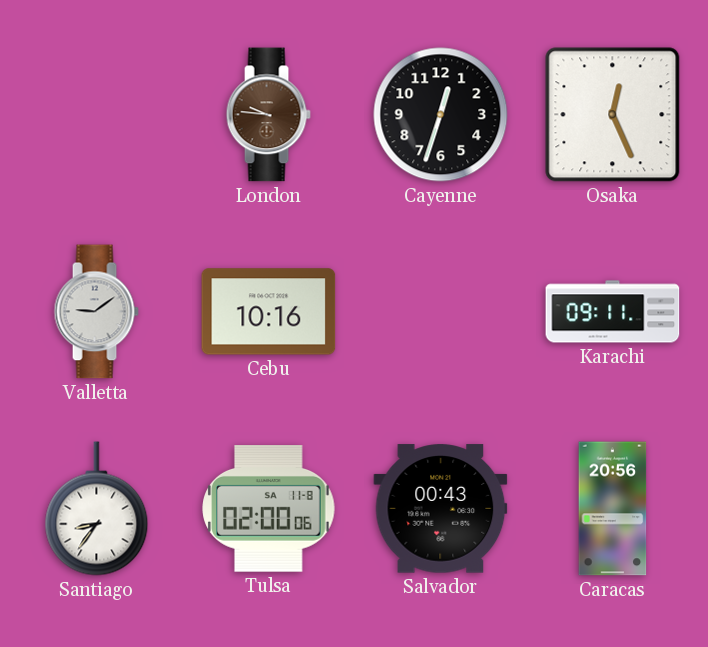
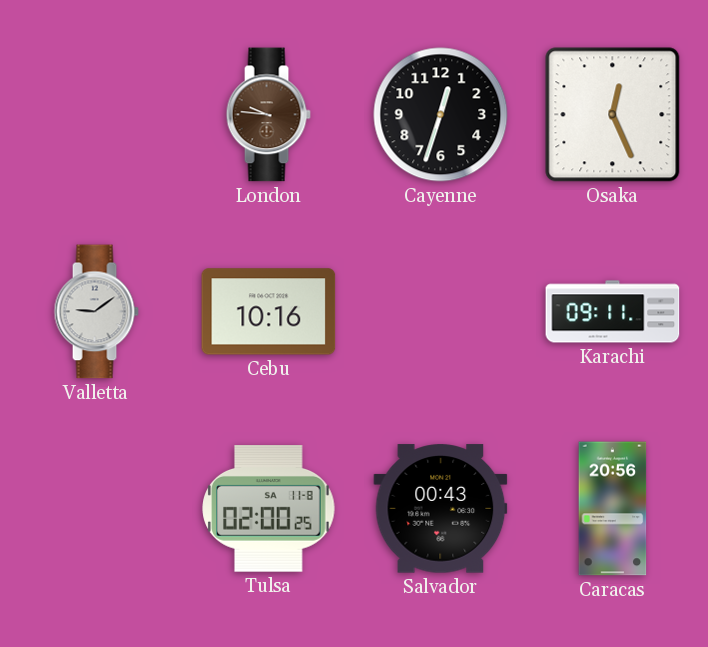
Santiago: 8:36 -> none
Tulsa: 02:00:06 -> 02:00:25
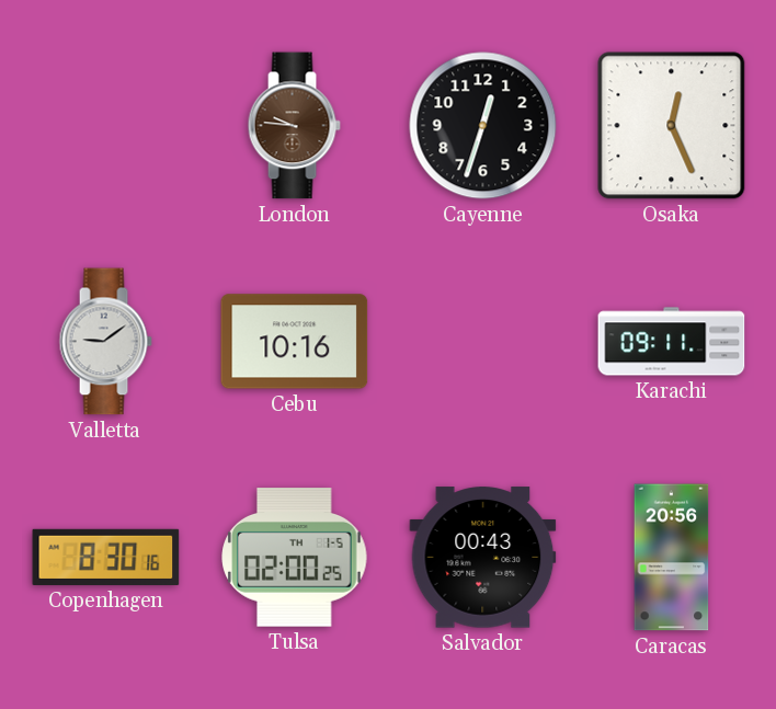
Copenhagen: none -> 8:30
Tulsa date: SA 11-8 -> TH 1-5
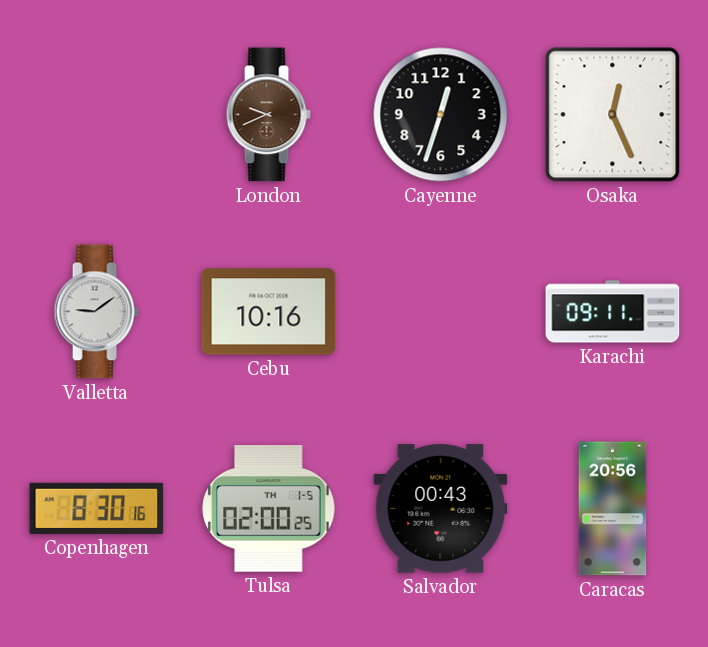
London: 9:46 -> 9:41
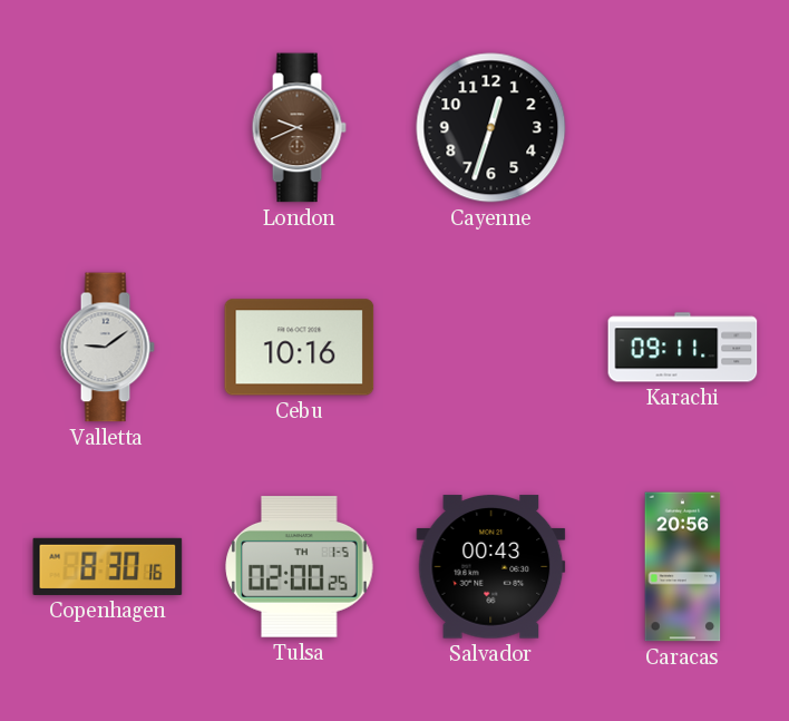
Osaka: 12:26 -> none
